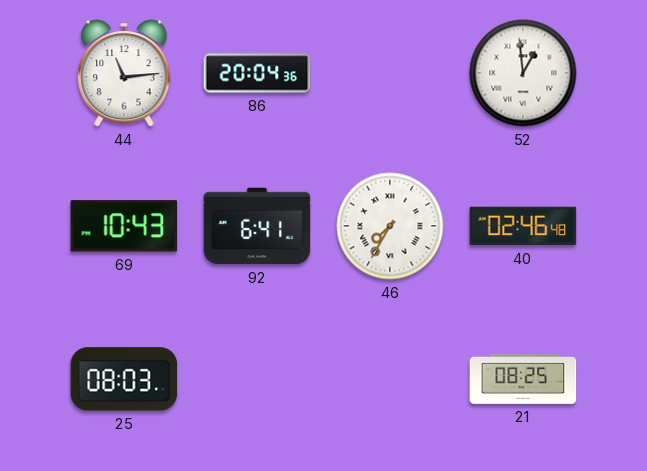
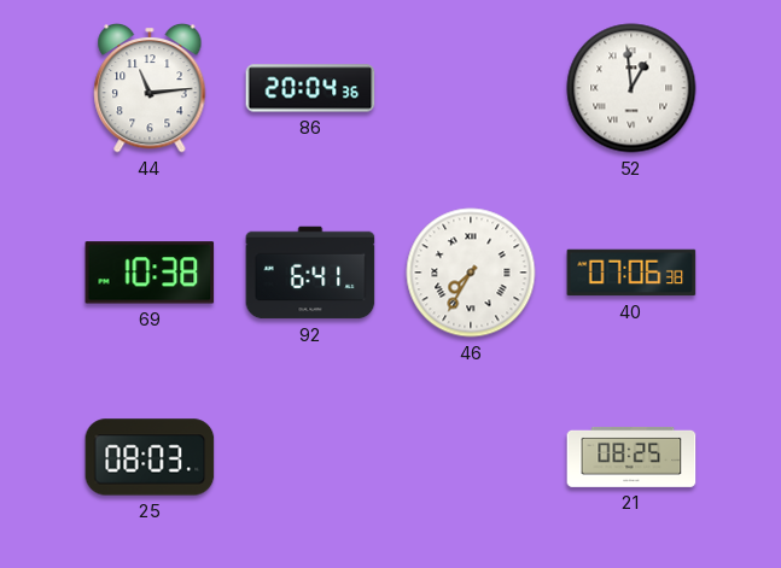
69: 10:43 -> 10:38
40: 02:46 -> 07:06
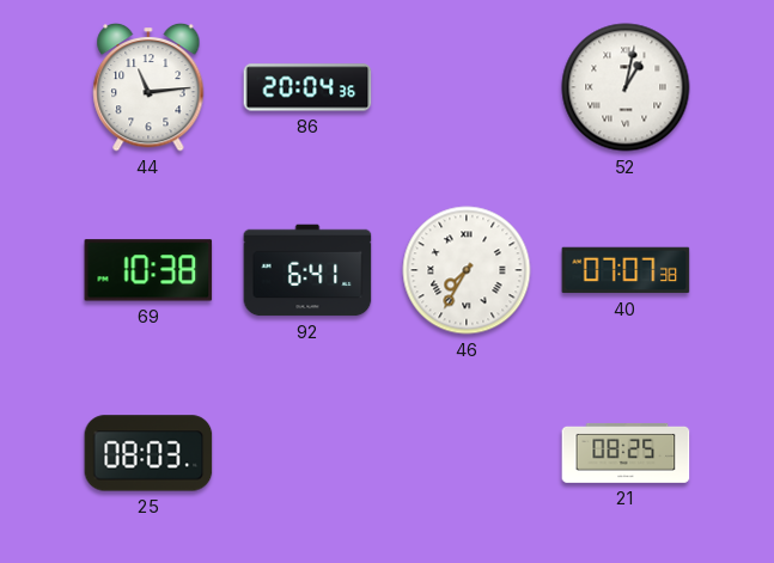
52: 12:59 -> 1:02
40: 07:06 -> 07:07
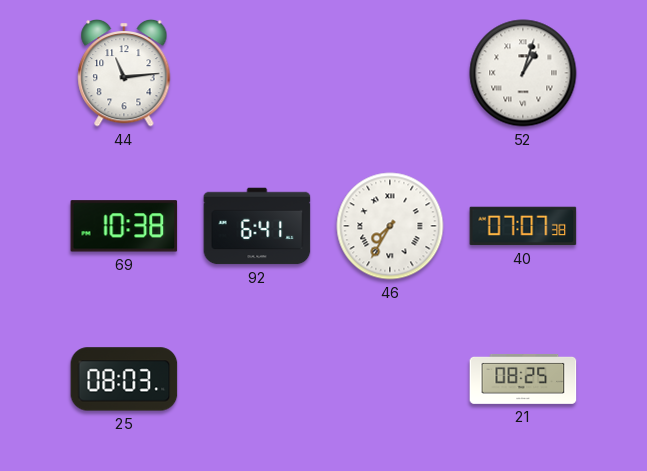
86: 20:04 -> none
52: 1:02 -> 1:03
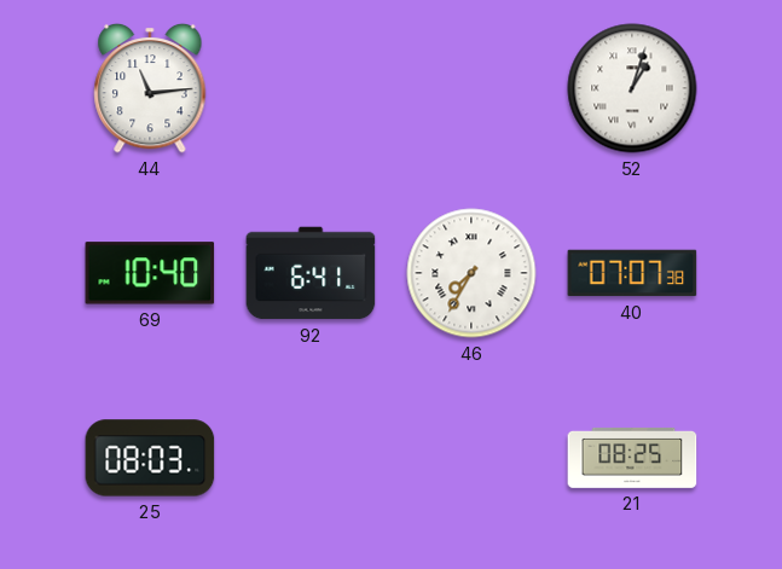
69: 10:38 -> 10:40
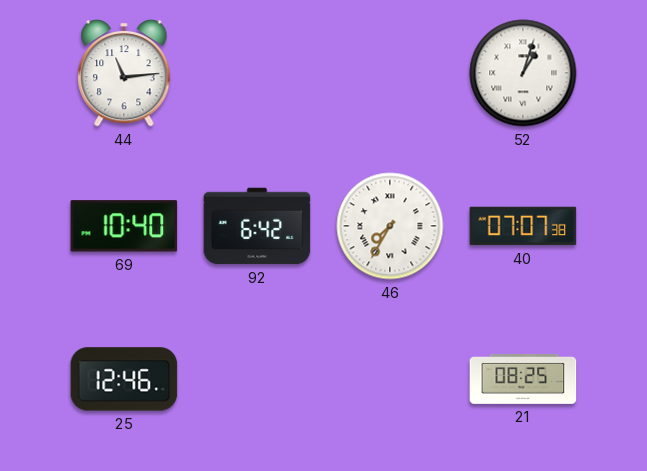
92: 6:41 -> 6:42
25: 08:03 -> 12:46
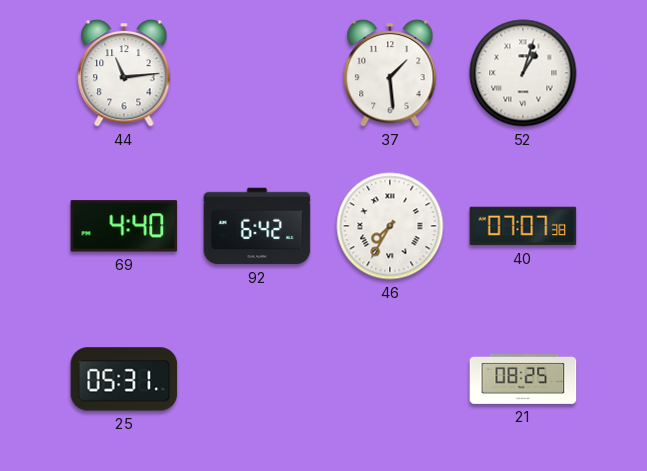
37: none -> 1:29
69: 10:40 -> 4:40
25: 12:46 -> 05:31
